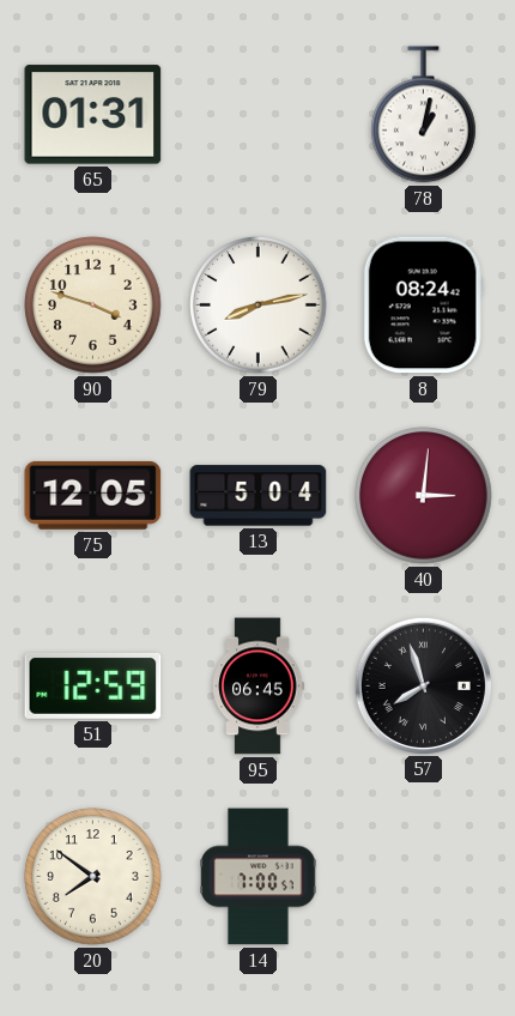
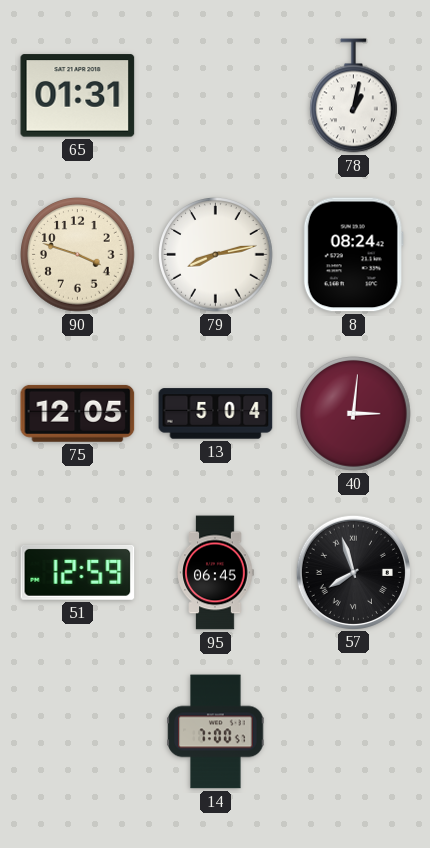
20: 7:51 -> none
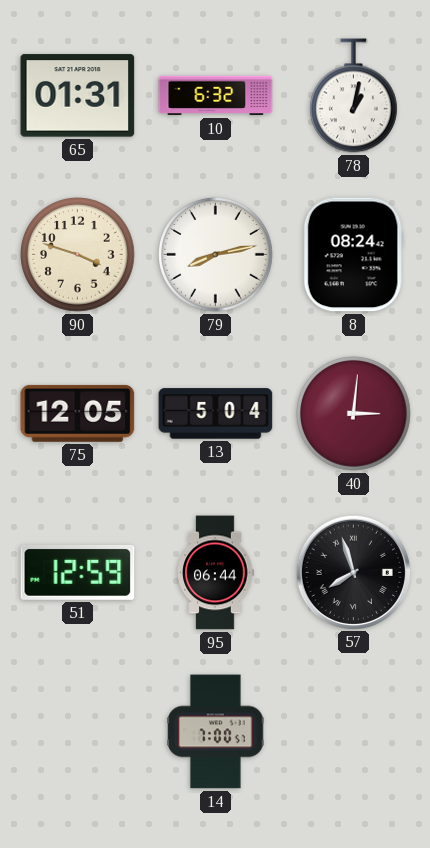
10: none -> 6:32
95: 06:45 -> 06:44
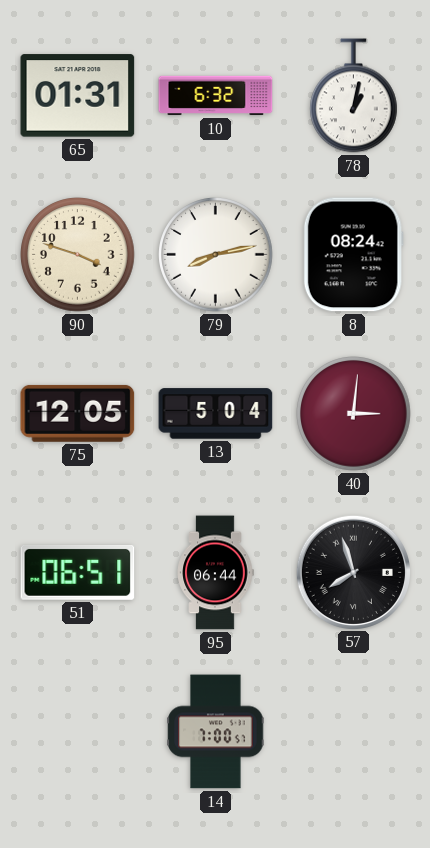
51: 12:59 -> 06:51
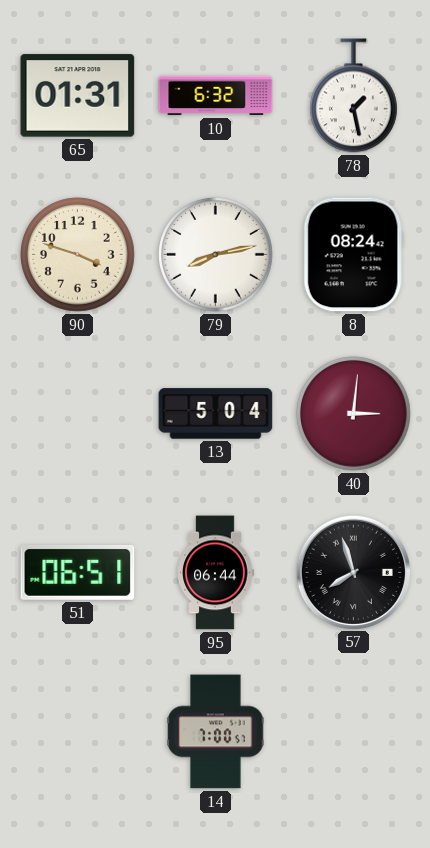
78: 1:02 -> 1:28
75: 12:05 -> none
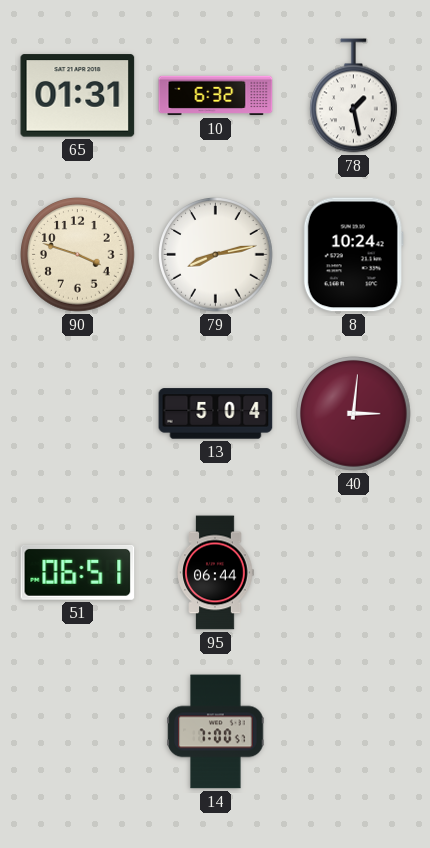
8: 08:24 -> 10:24
57: 7:57 -> none
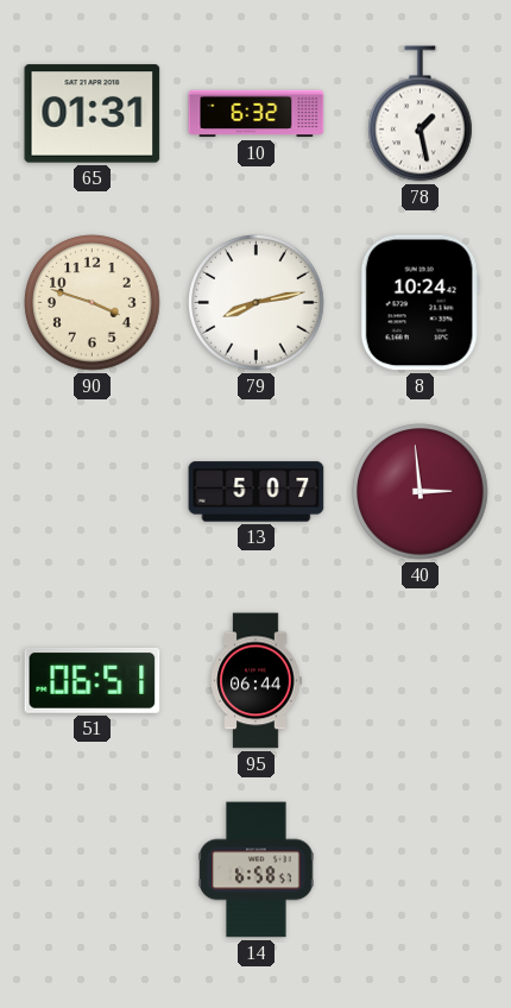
13: 5:04 -> 5:07
40: 3:01 -> 2:59
14: 7:00 -> 6:58
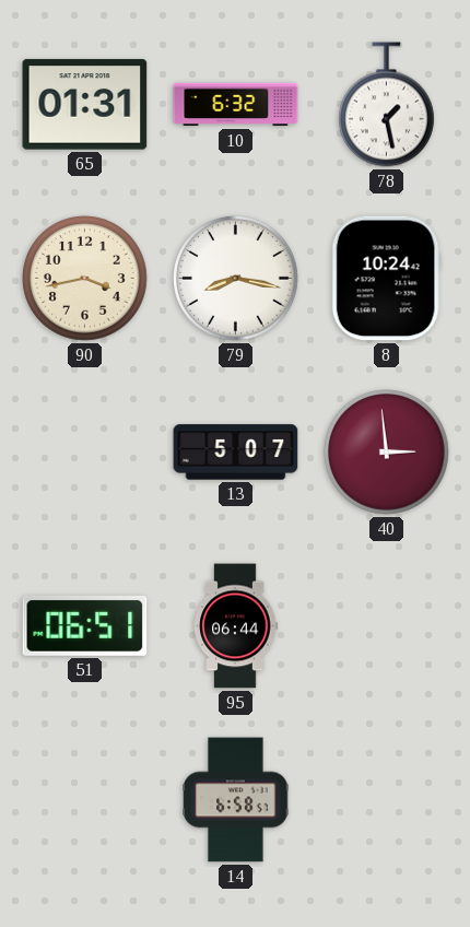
90: 3:48 -> 3:43
79: 8:13 -> 8:17
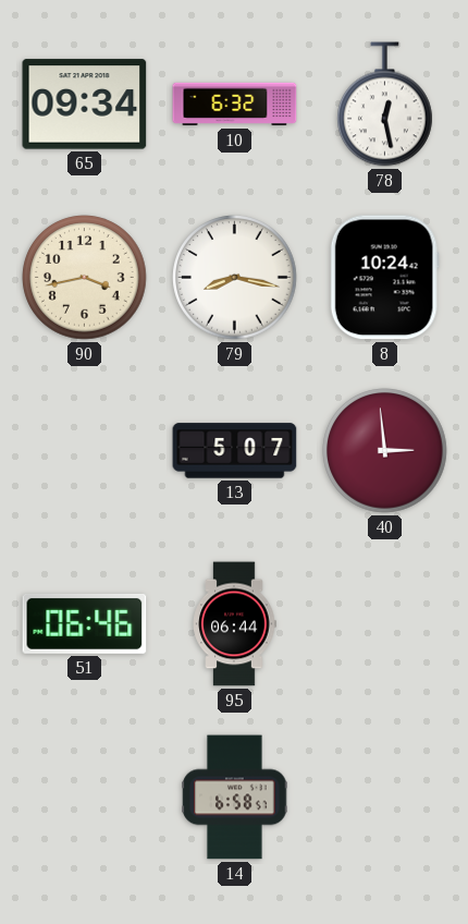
65: 01:31 -> 09:34
78: 1:28 -> 12:28
51: 06:51 -> 06:46
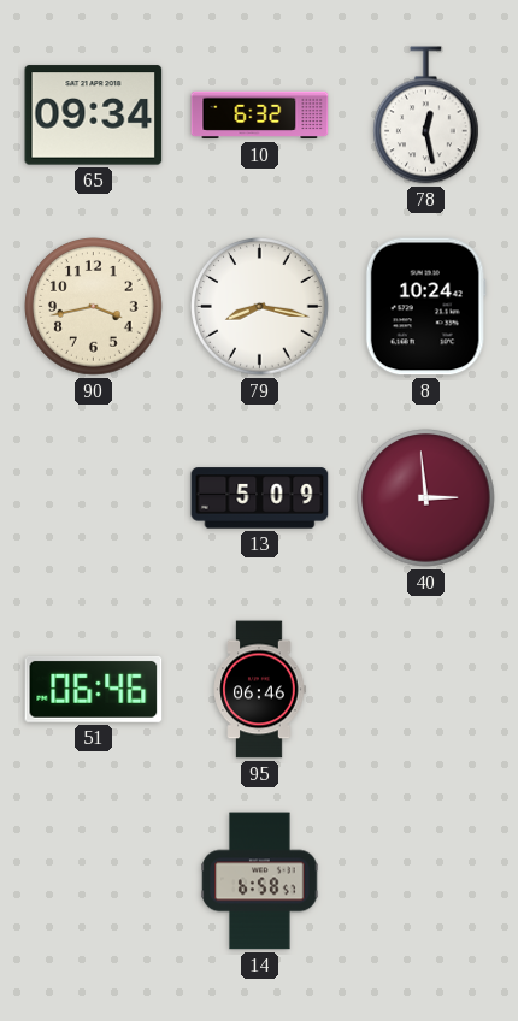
13: 5:07 -> 5:09
95: 06:44 -> 06:46
